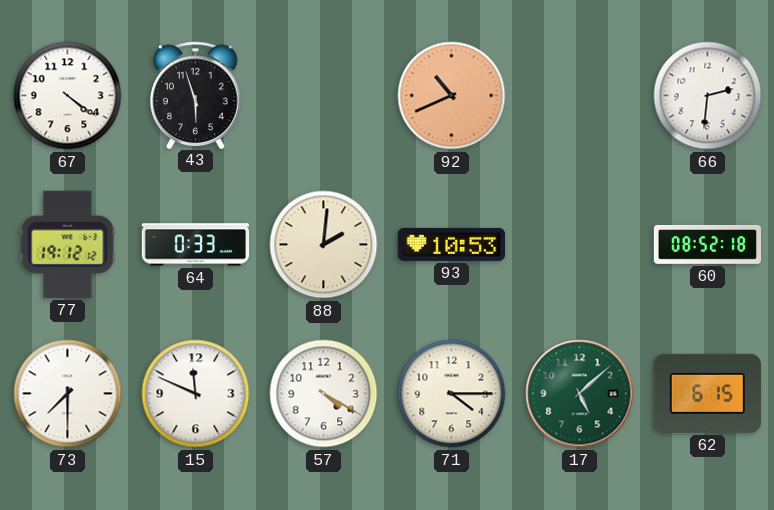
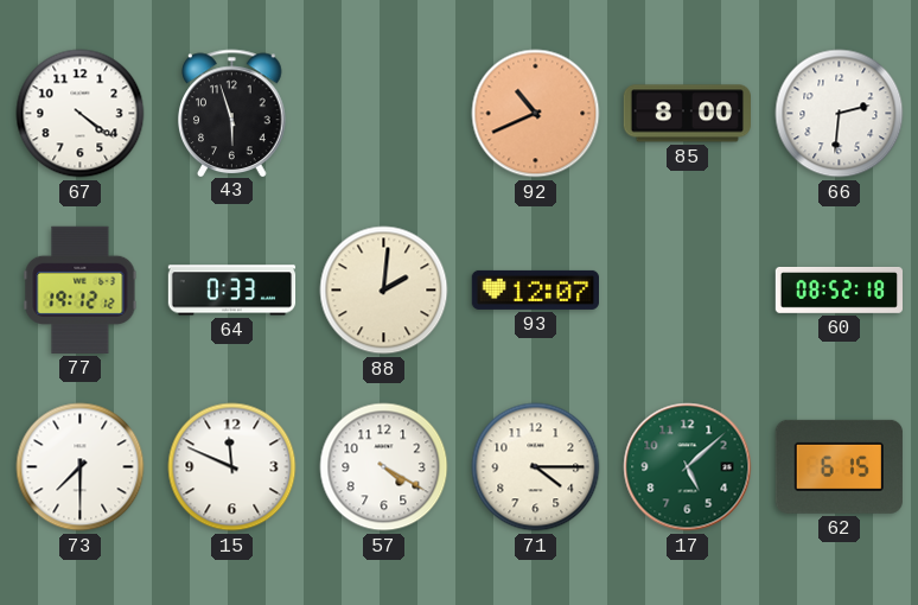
85: none -> 8:00
93: 10:53 -> 12:07
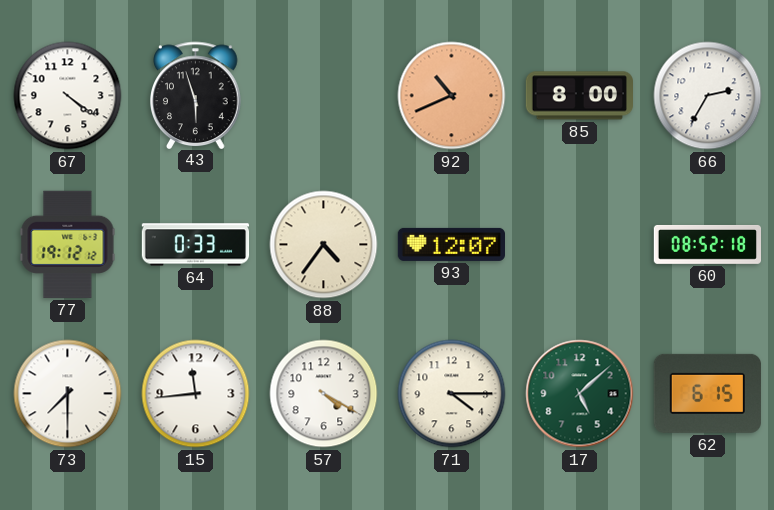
66: 2:31 -> 2:35
88: 2:01 -> 4:36
15: 11:49 -> 11:44
